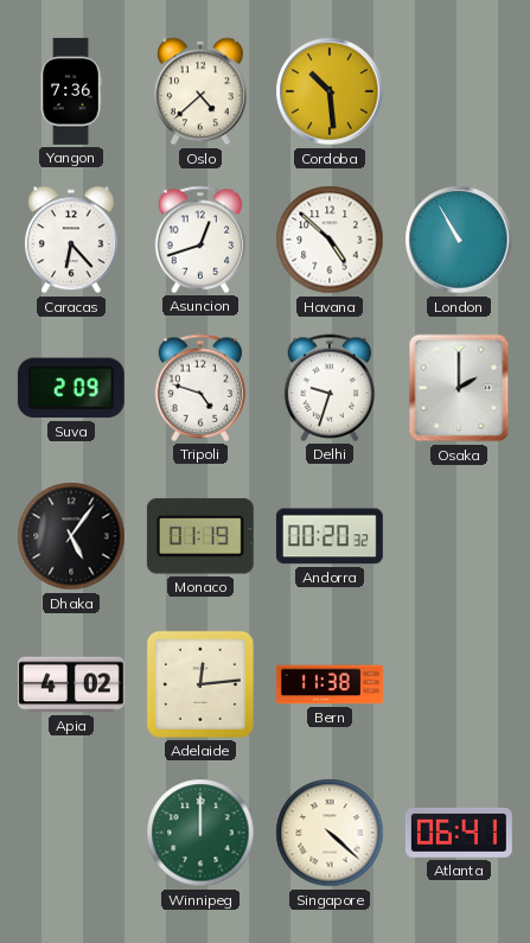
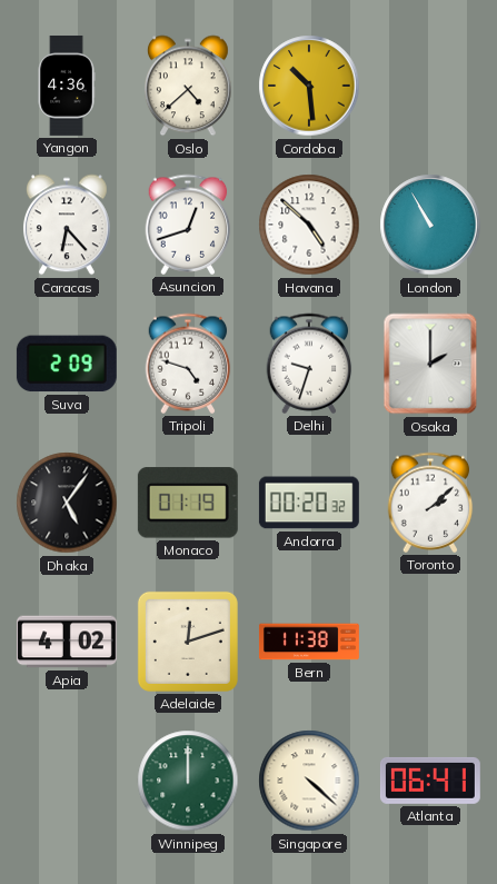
Yangon: 7:36 -> 4:36
Toronto: none -> 2:08
Adelaide: 12:14 -> 12:12
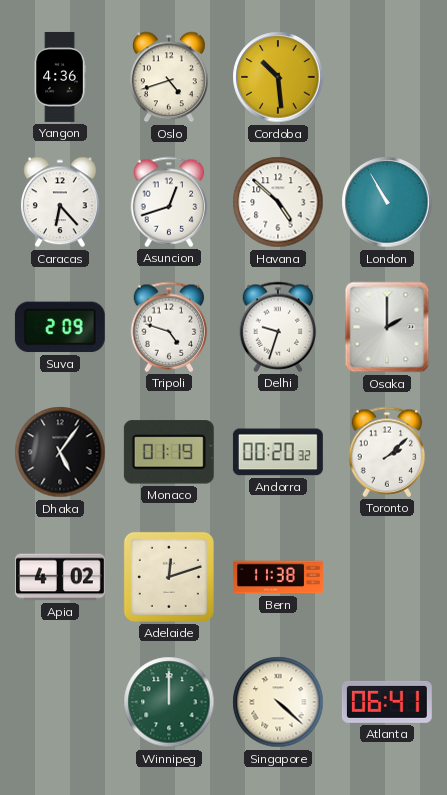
Oslo: 4:38 -> 4:42
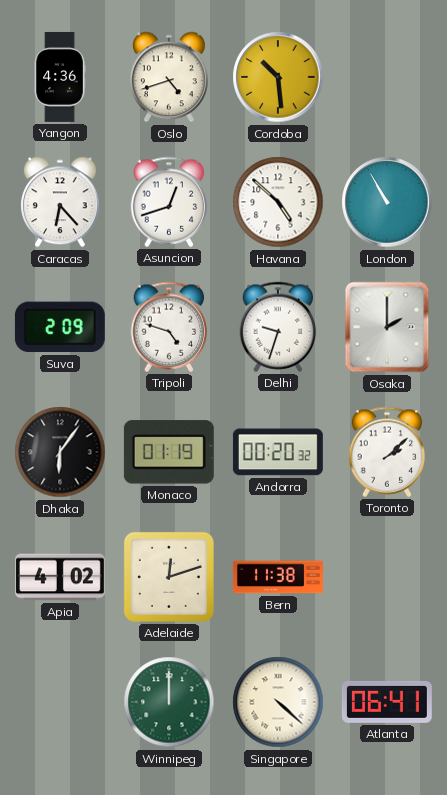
Dhaka: 5:06 -> 6:06
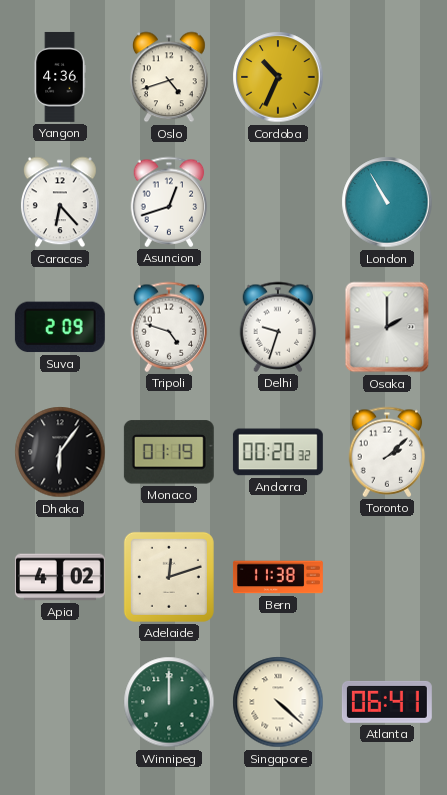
Cordoba: 10:29 -> 10:34
Havana: 4:52 -> none
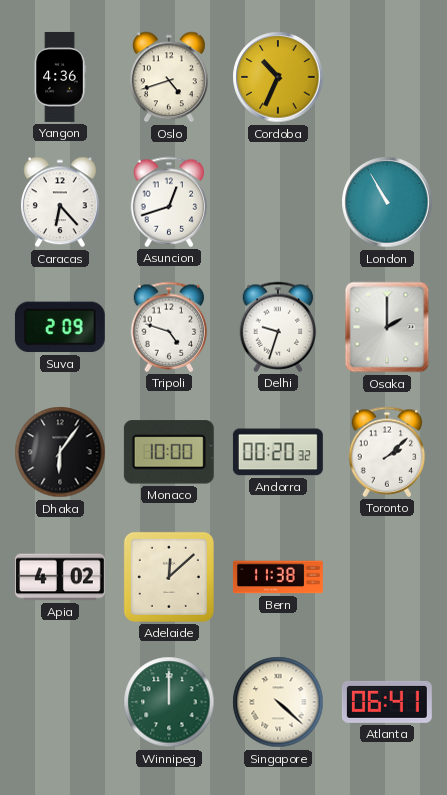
Monaco: 01:19 -> 10:00
Adelaide: 12:12 -> 12:08
